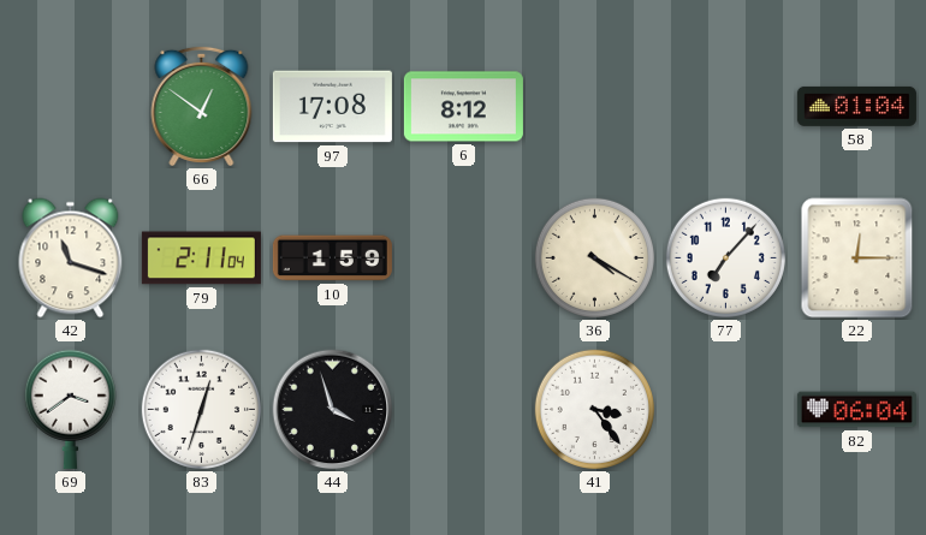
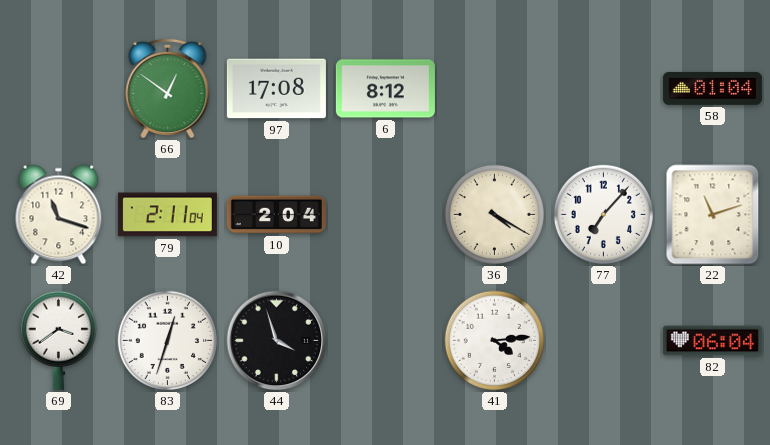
10: 1:59 -> 2:04
22: 12:15 -> 11:12
41: 3:24 -> 4:14
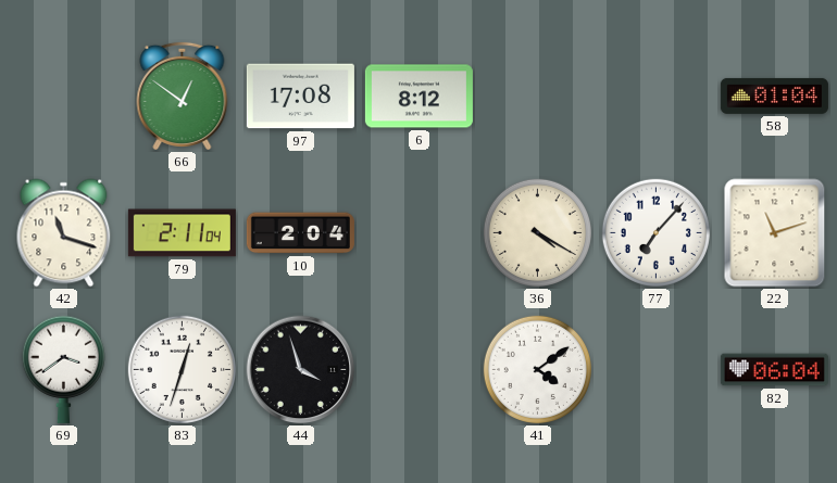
41: 4:14 -> 4:09
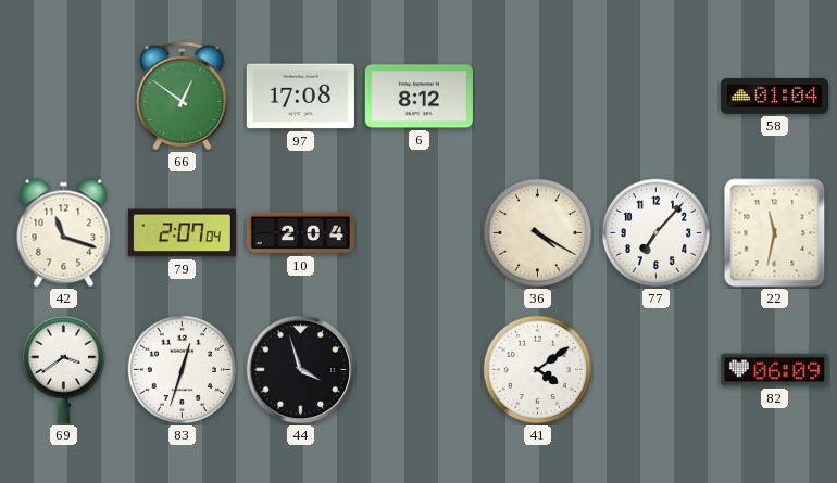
79: 2:11 -> 2:07
22: 11:12 -> 11:32
82: 06:04 -> 06:09
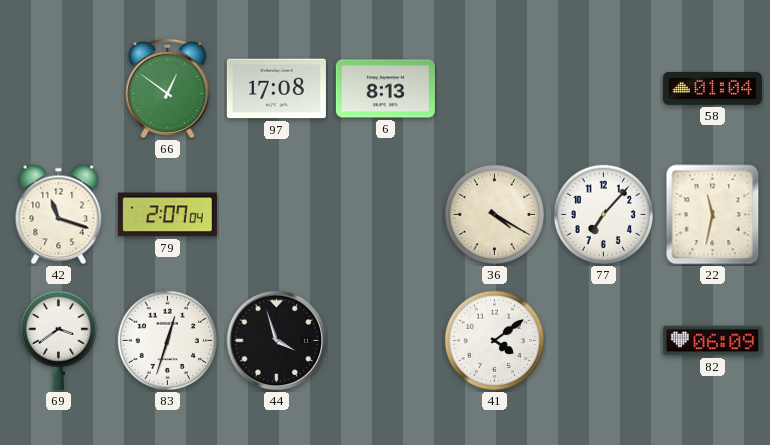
6: 8:12 -> 8:13
10: 2:04 -> none
